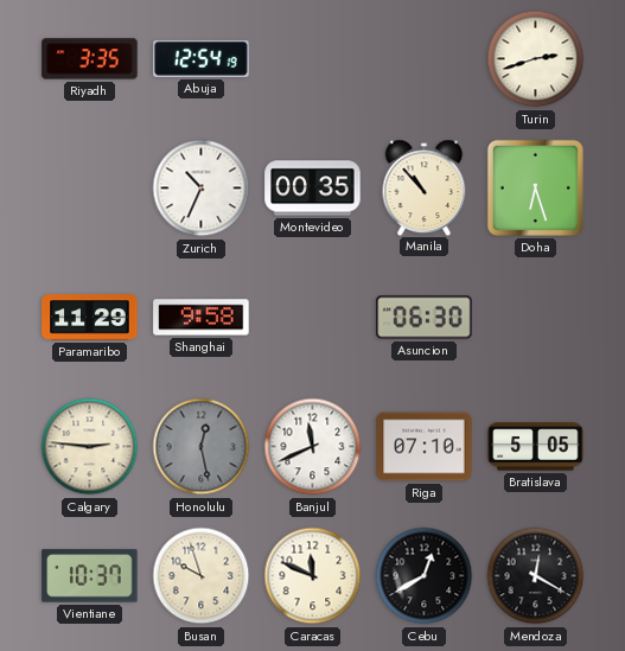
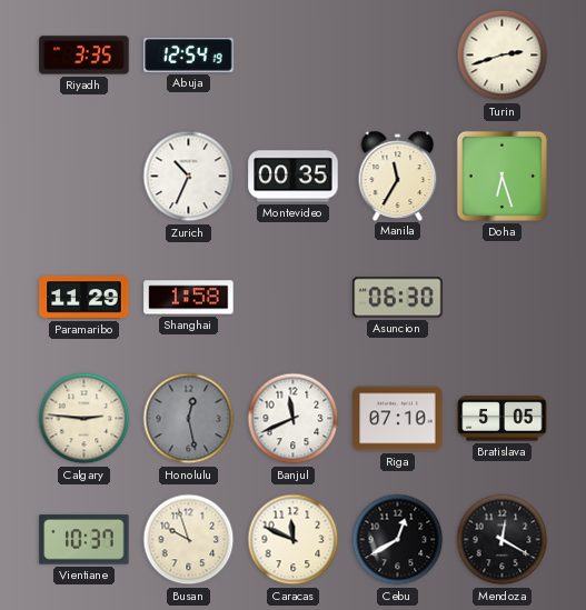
Manila: 10:53 -> 11:35
Shanghai: 9:58 -> 1:58
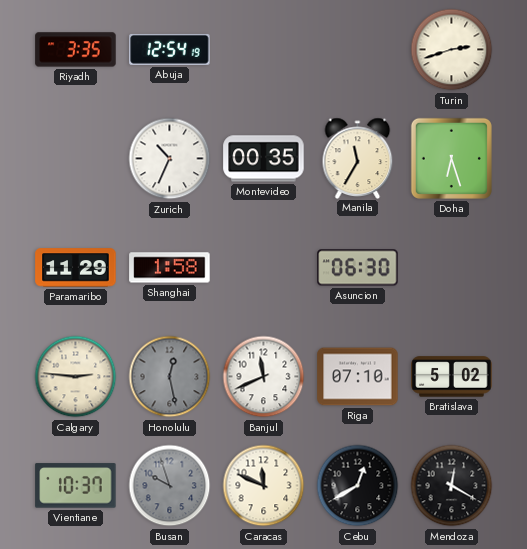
Bratislava: 5:05 -> 5:02
Busan dial: cream -> grey
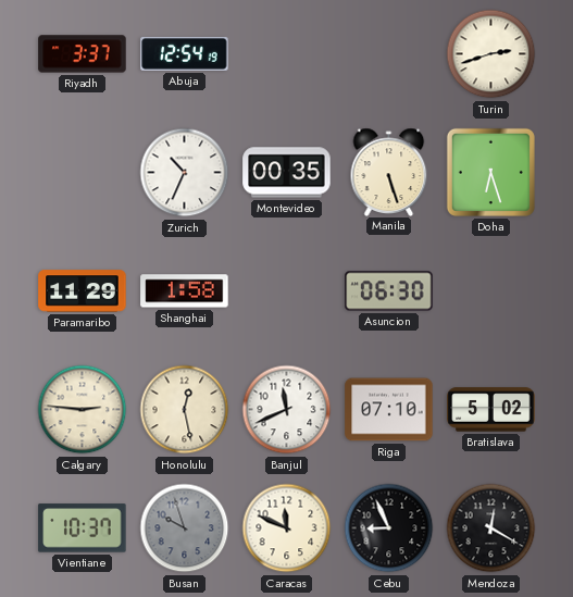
Riyadh: 3:35 -> 3:37
Manila: 11:35 -> 5:27
Honolulu dial: grey -> cream
Cebu: 12:40 -> 8:56
